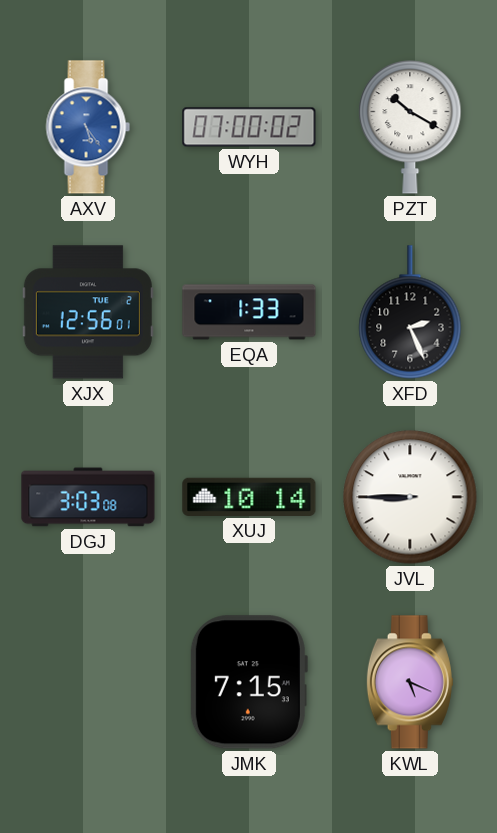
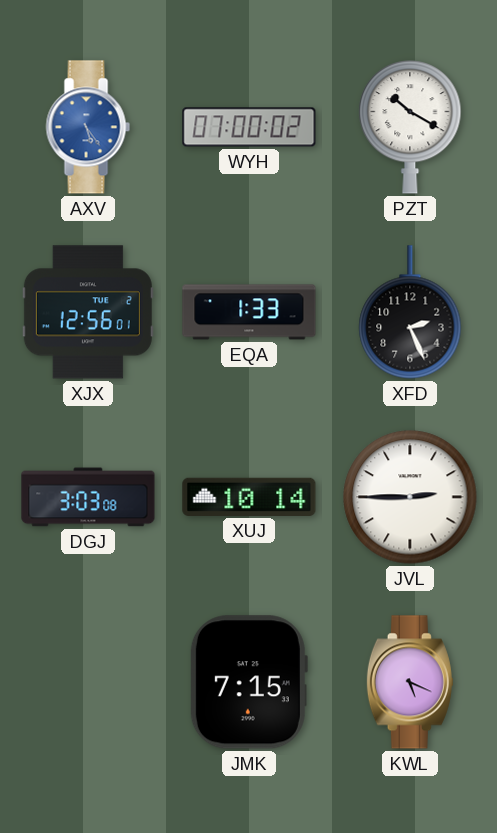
JVL: 8:45 -> 2:45
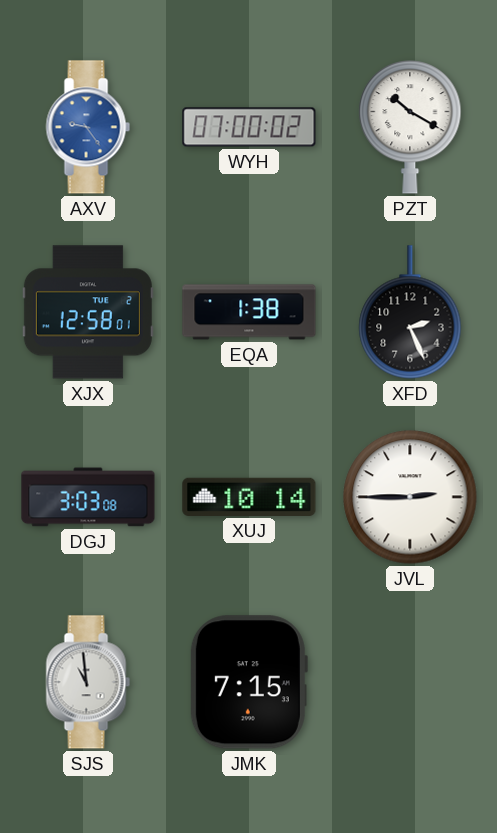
AXV: 5:24 -> 9:24
XJX: 12:56 -> 12:58
EQA: 1:33 -> 1:38
SJS: none -> 10:59
KWL: 5:19 -> none
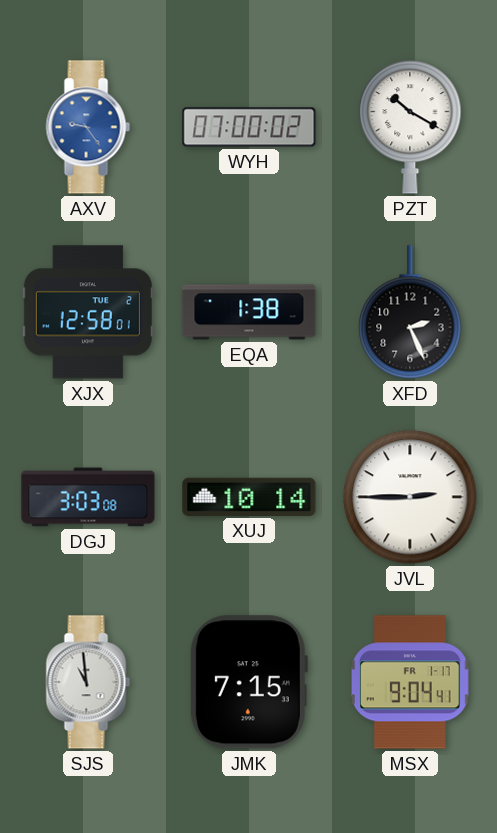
MSX: none -> 9:04
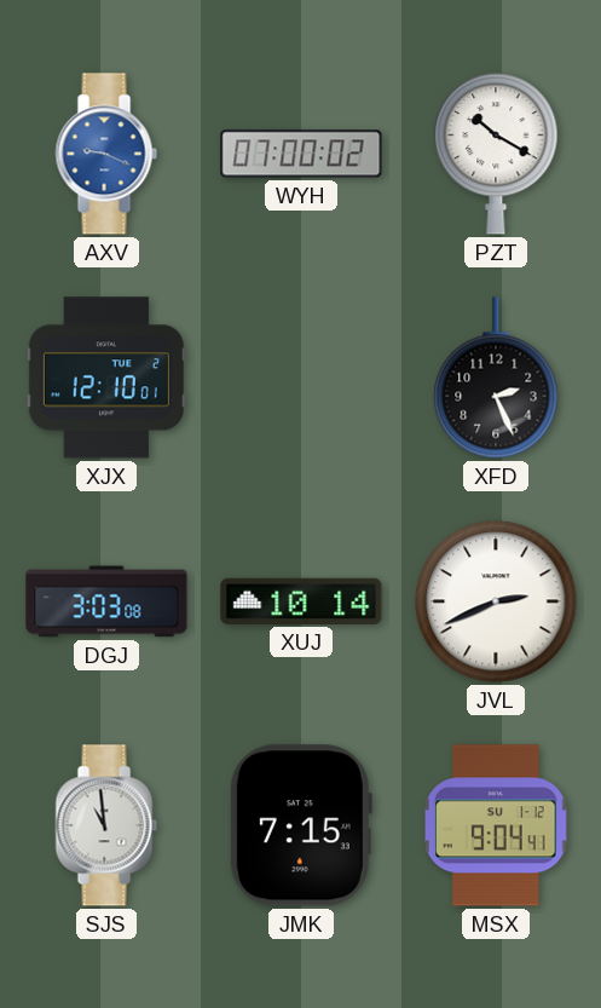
AXV: 9:24 -> 9:19
XJX: 12:58 -> 12:10
EQA: 1:38 -> none
JVL: 2:45 -> 2:41
MSX date: FR 1-17 -> SU 1-12
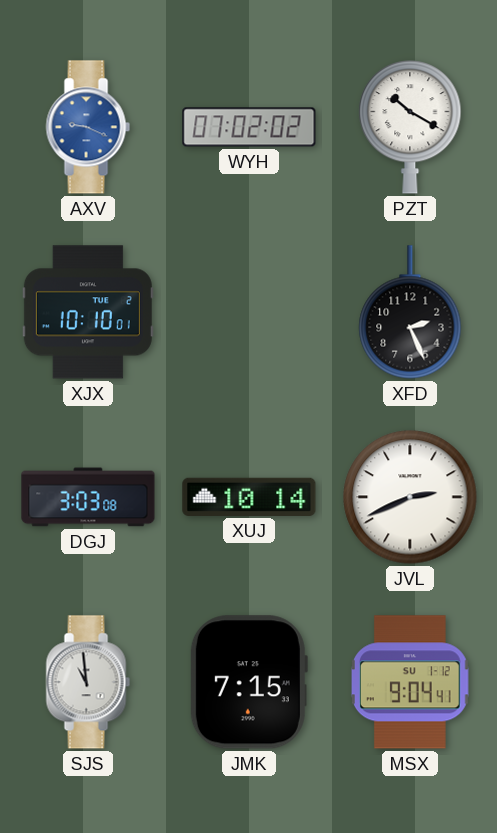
WYH: 07:00 -> 07:02
XJX: 12:10 -> 10:10
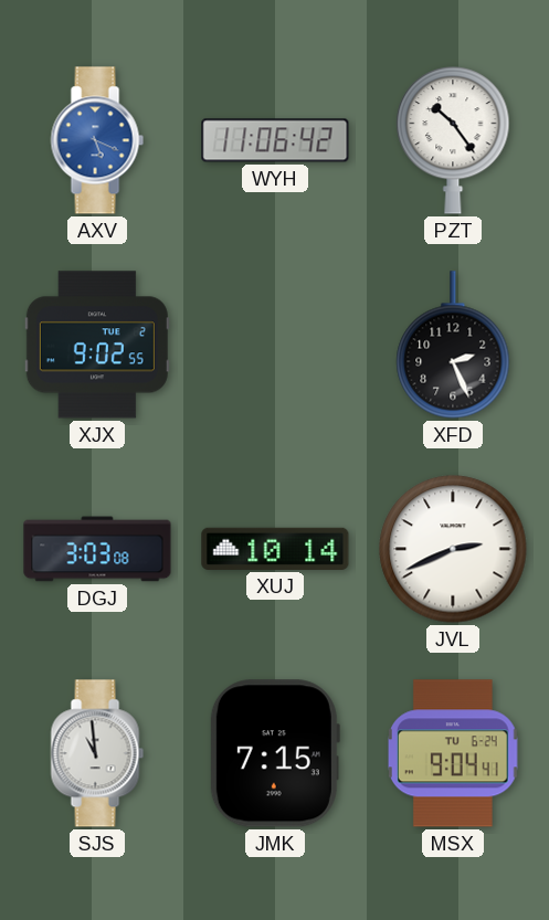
AXV: 9:19 -> 5:19
WYH: 07:02 -> 11:06
PZT: 10:20 -> 10:24
XJX: 10:10 -> 9:02
MSX date: SU 1-12 -> TU 6-24
